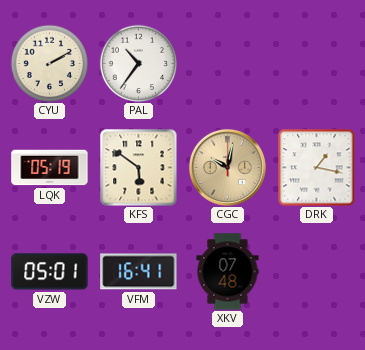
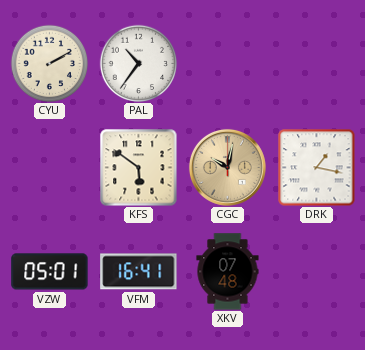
LQK: 05:19 -> none
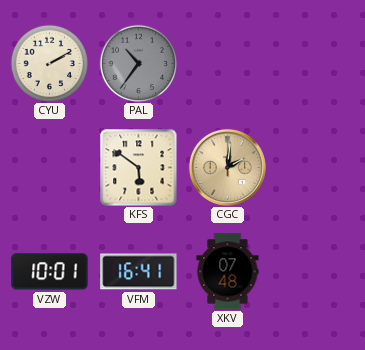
PAL dial: white -> grey
CGC: 10:02 -> 2:01
DRK: 1:17 -> none
VZW: 05:01 -> 10:01
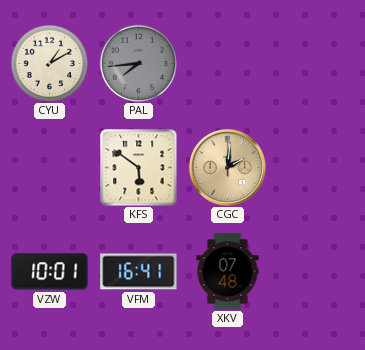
CYU: 2:10 -> 1:10
PAL: 10:36 -> 7:44
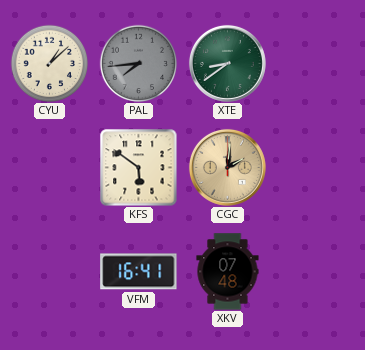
CYU: 1:10 -> 1:08
XTE: none -> 8:39
VZW: 10:01 -> none
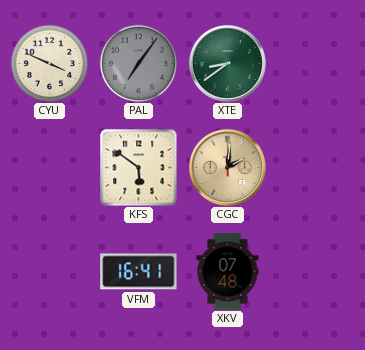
CYU: 1:08 -> 3:49
PAL: 7:44 -> 7:06
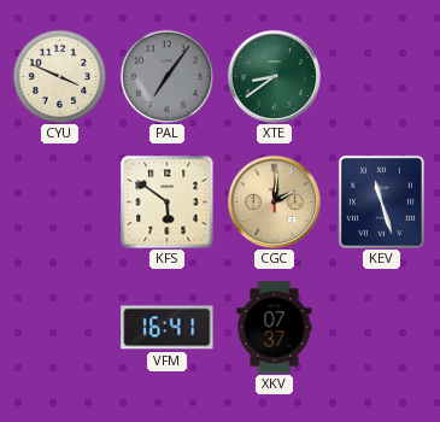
KEV: none -> 11:27
XKV: 07:48 -> 07:37
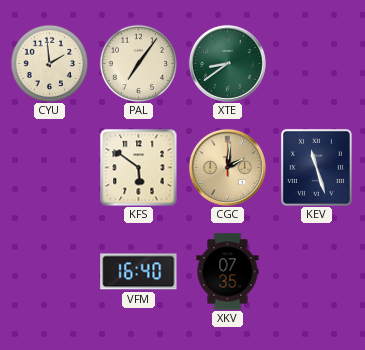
CYU: 3:49 -> 1:59
PAL dial: grey -> cream
VFM: 16:41 -> 16:40
XKV: 07:37 -> 07:35
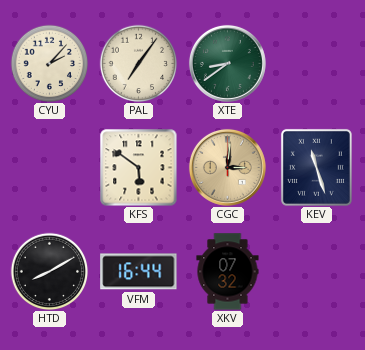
CYU: 1:59 -> 2:07
CGC: 2:01 -> 3:01
HTD: none -> 8:10
VFM: 16:40 -> 16:44
XKV: 07:35 -> 07:32
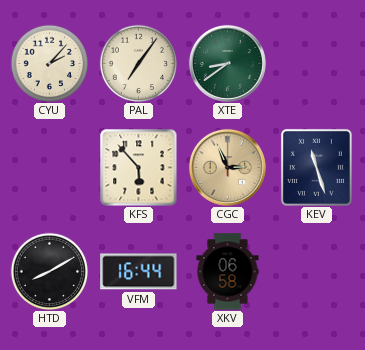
KFS: 5:51 -> 5:53
CGC: 3:01 -> 2:56
XKV: 07:32 -> 06:58
